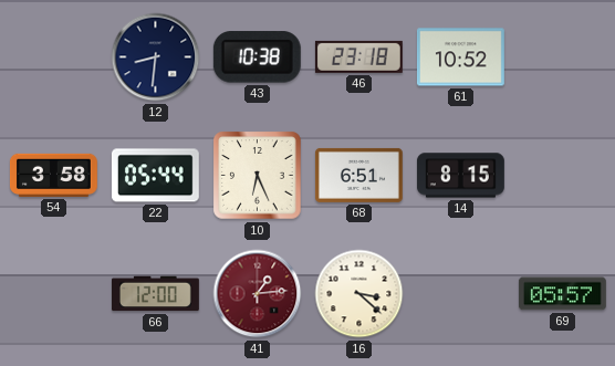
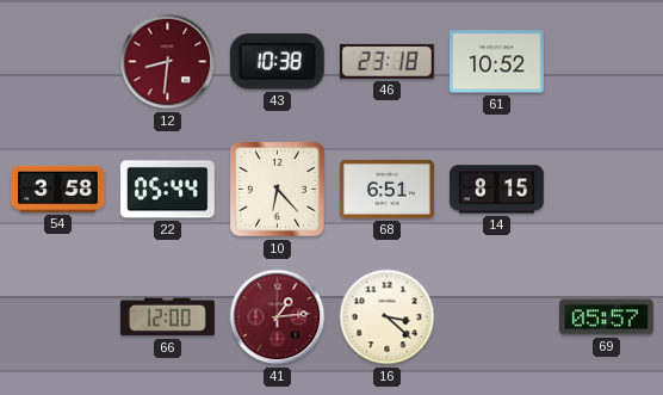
12 dial: navy -> burgundy
10: 6:26 -> 6:23
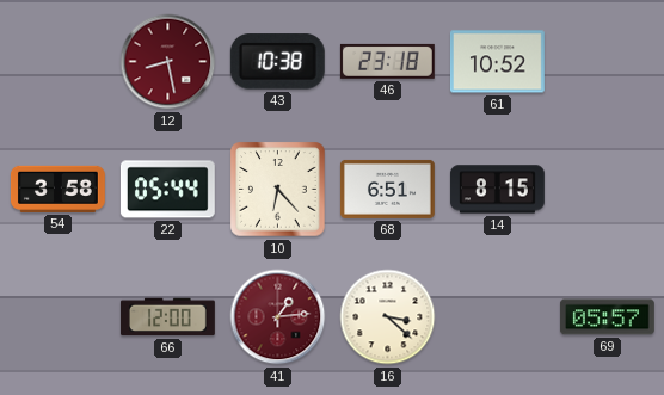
12: 8:31 -> 8:28
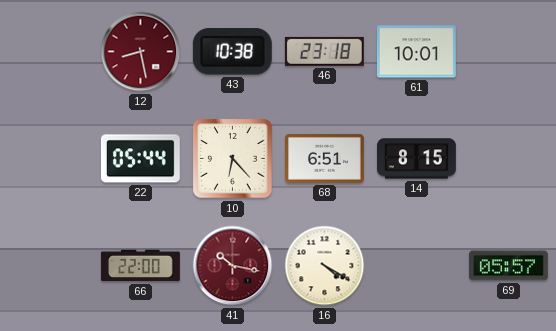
61: 10:52 -> 10:01
54: 3:58 -> none
66: 12:00 -> 22:00
41: 1:14 -> 10:17
16: 3:22 -> 4:20
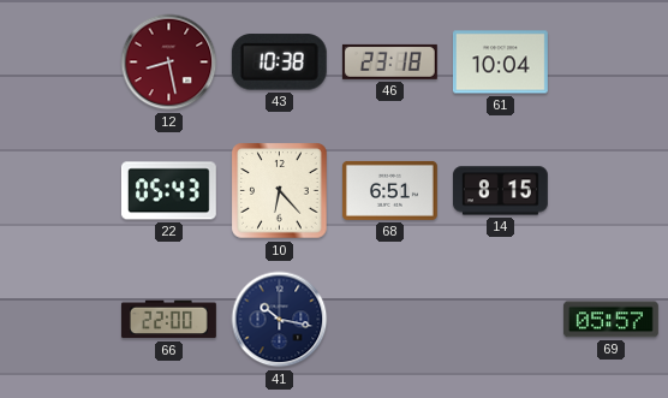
61: 10:01 -> 10:04
22: 05:44 -> 05:43
41 dial: burgundy -> navy
16: 4:20 -> none
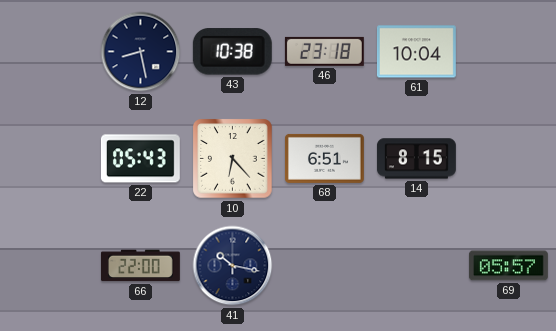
12 dial: burgundy -> navy
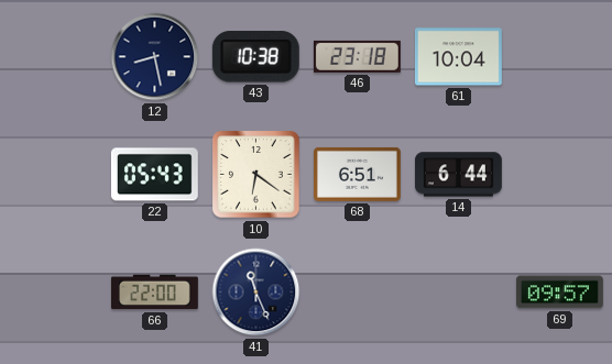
10: 6:23 -> 6:21
14: 8:15 -> 6:44
41: 10:17 -> 11:26
69: 05:57 -> 09:57
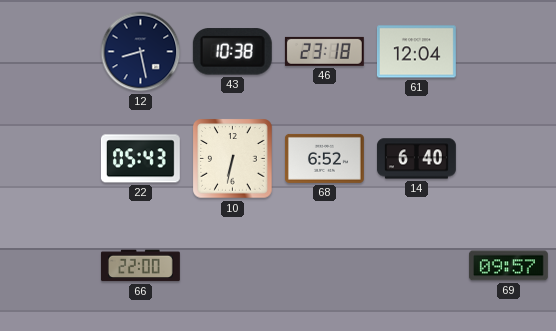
61: 10:04 -> 12:04
10: 6:21 -> 6:32
68: 6:51 -> 6:52
14: 6:44 -> 6:40
41: 11:26 -> none
